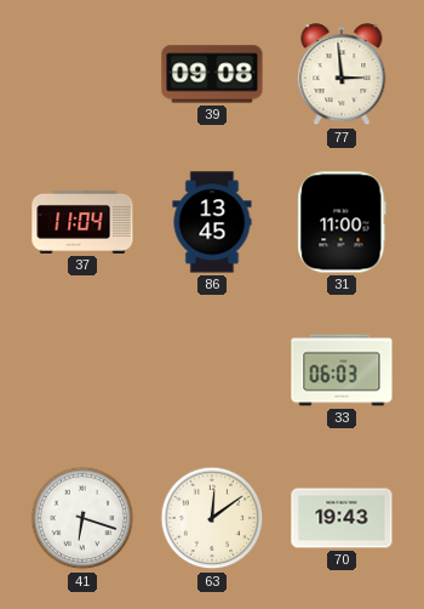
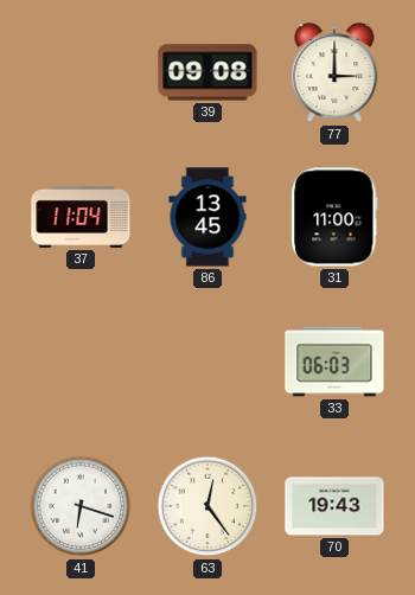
77: 2:59 -> 3:00
63: 12:09 -> 12:24
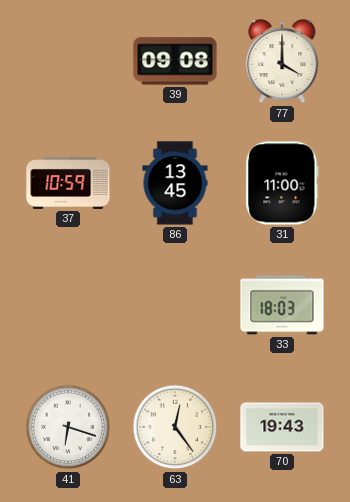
77: 3:00 -> 4:00
37: 11:04 -> 10:59
33: 06:03 -> 18:03
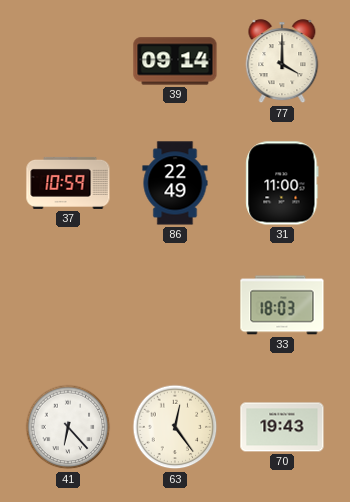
39: 09:08 -> 09:14
86: 13:45 -> 22:49
41: 6:18 -> 6:23
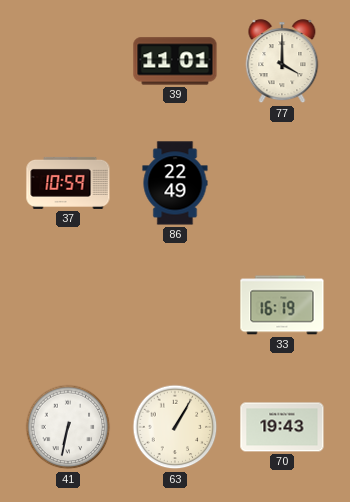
39: 09:14 -> 11:01
31: 11:00 -> none
33: 18:03 -> 16:19
41: 6:23 -> 6:32
63: 12:24 -> 1:05
